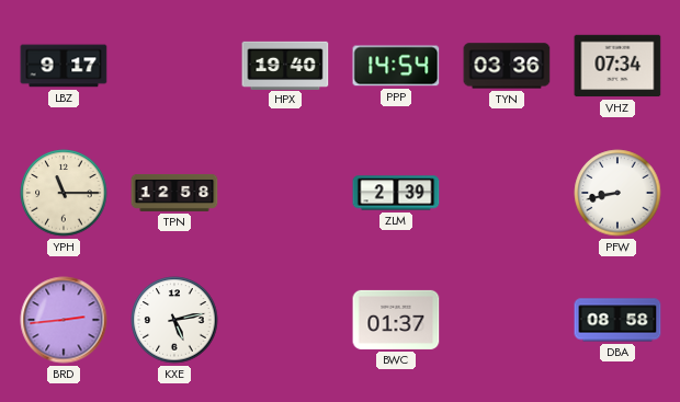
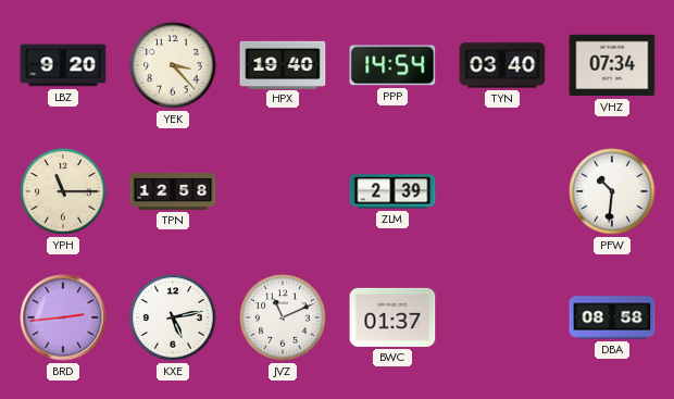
LBZ: 9:17 -> 9:20
YEK: none -> 3:23
TYN: 03:36 -> 03:40
PFW: 8:43 -> 10:31
JVZ: none -> 11:11
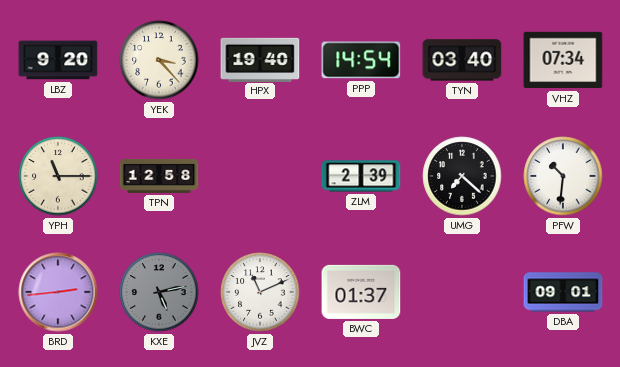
UMG: none -> 7:22
KXE dial: white -> grey
DBA: 08:58 -> 09:01
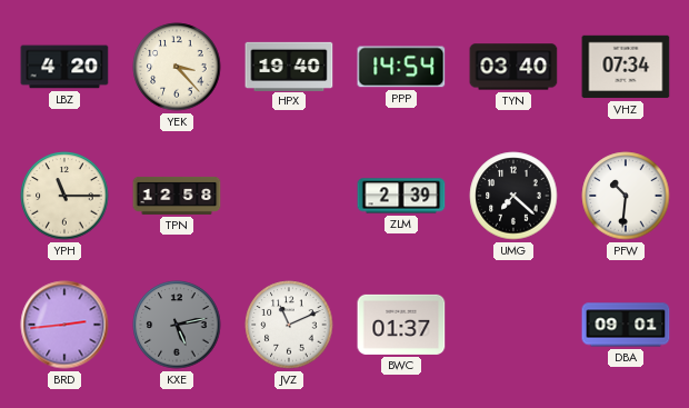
LBZ: 9:20 -> 4:20
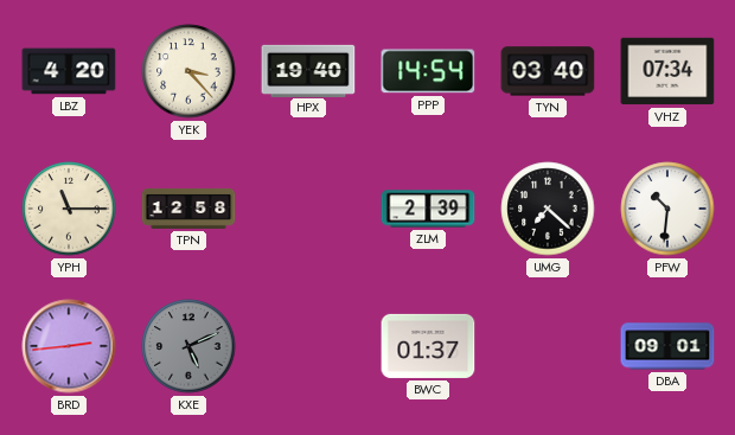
KXE: 5:13 -> 5:11
JVZ: 11:11 -> none
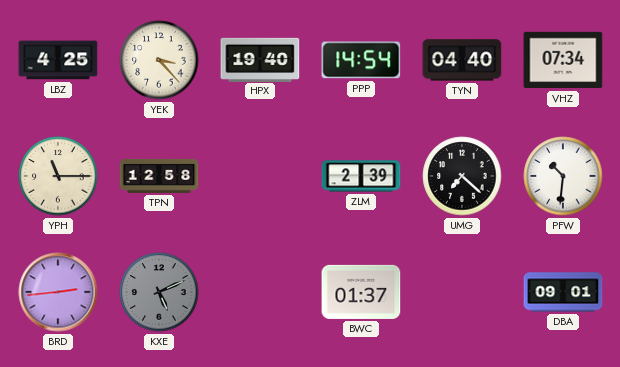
LBZ: 4:20 -> 4:25
TYN: 03:40 -> 04:40
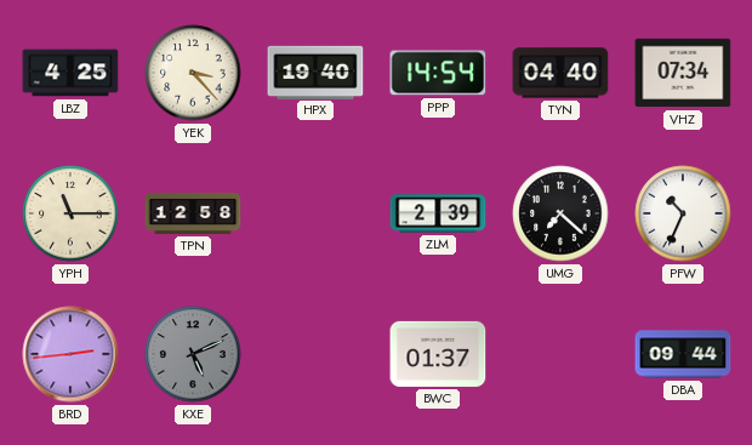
PFW: 10:31 -> 10:34
DBA: 09:01 -> 09:44
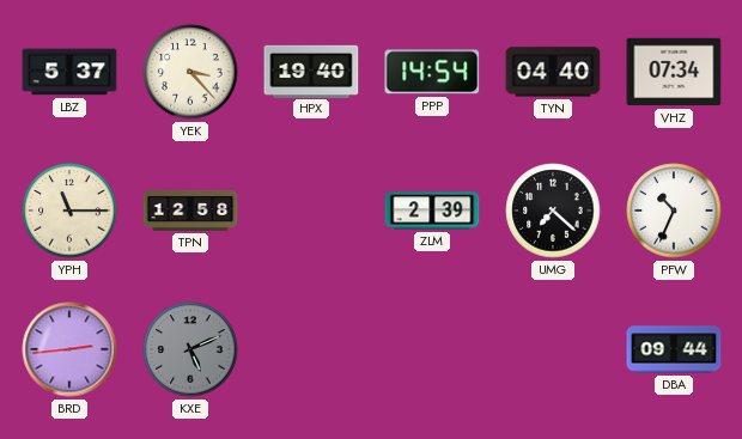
LBZ: 4:25 -> 5:37
BWC: 01:37 -> none
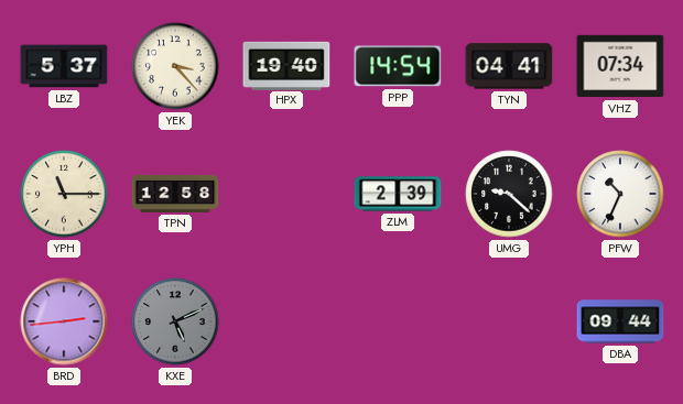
TYN: 04:40 -> 04:41
UMG: 7:22 -> 9:22
